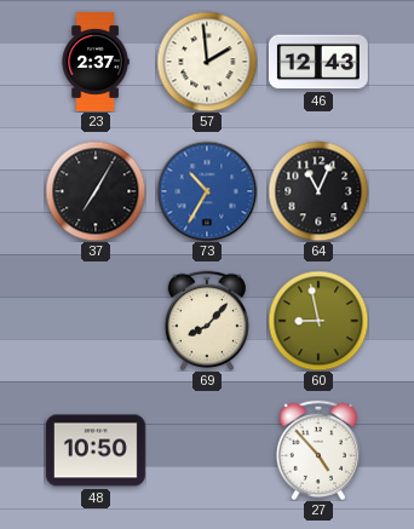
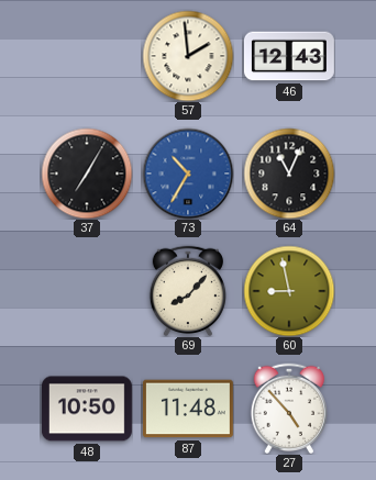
23: 2:37 -> none
87: none -> 11:48
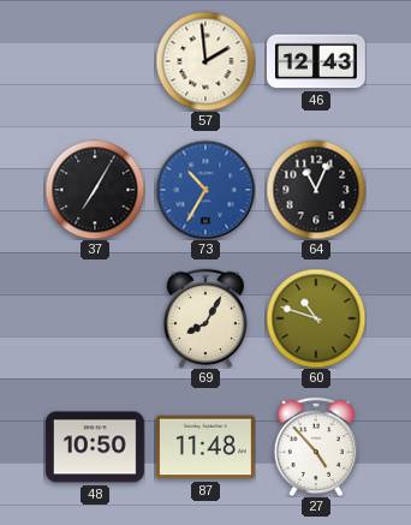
69: 8:07 -> 8:05
60: 8:58 -> 10:48
